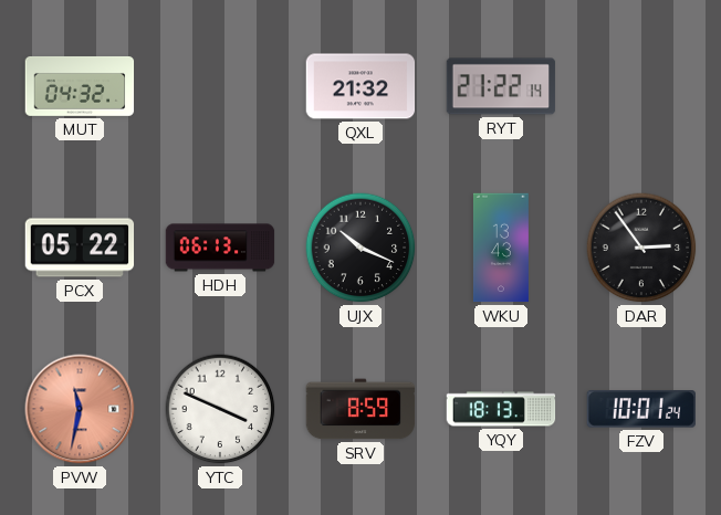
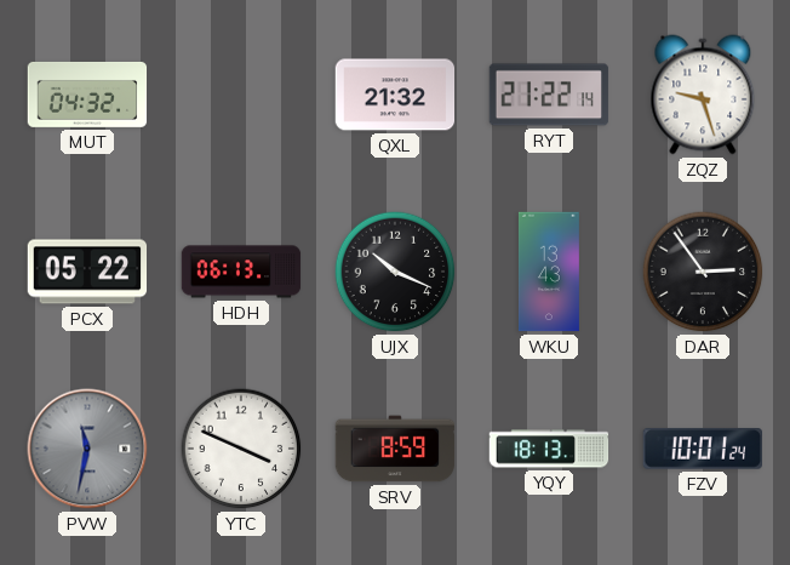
ZQZ: none -> 9:27
PVW dial: salmon -> grey
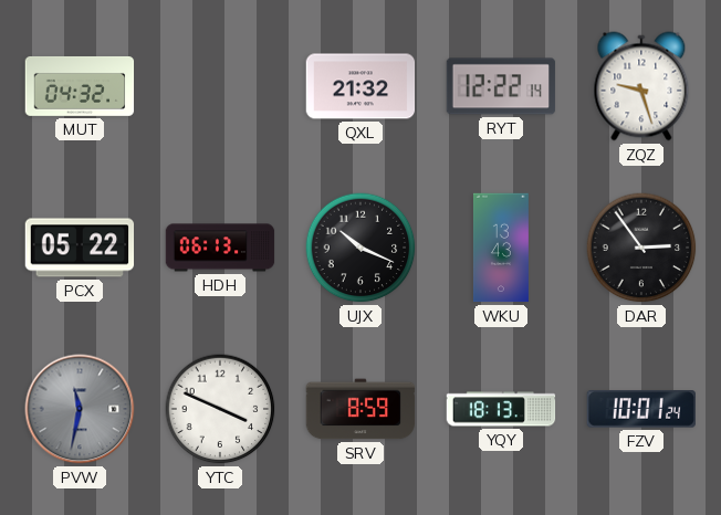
RYT: 21:22 -> 12:22
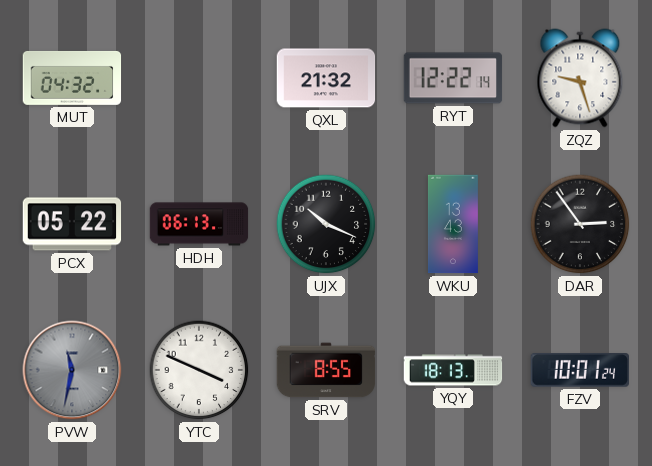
SRV: 8:59 -> 8:55
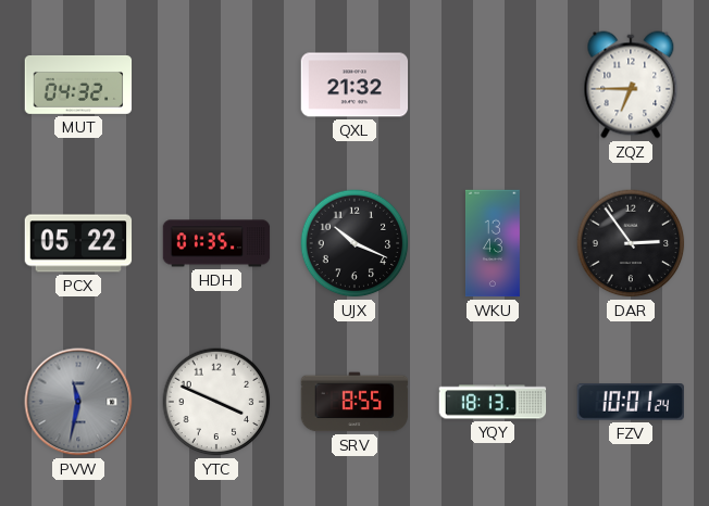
RYT: 12:22 -> none
ZQZ: 9:27 -> 6:45
HDH: 06:13 -> 01:35
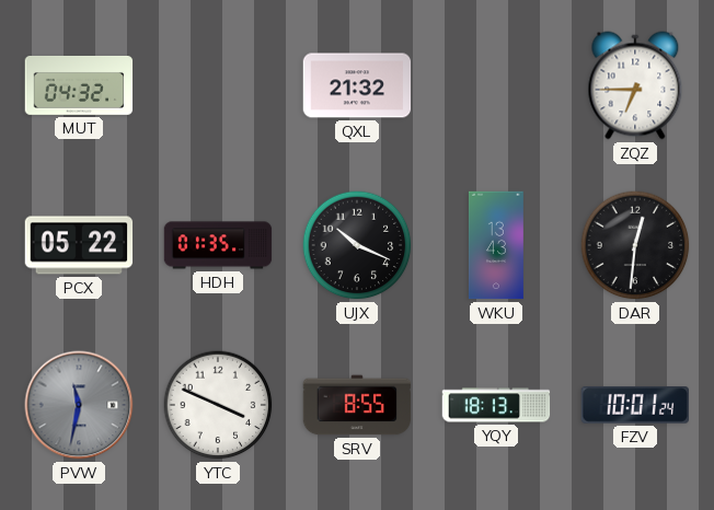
DAR: 2:54 -> 12:31
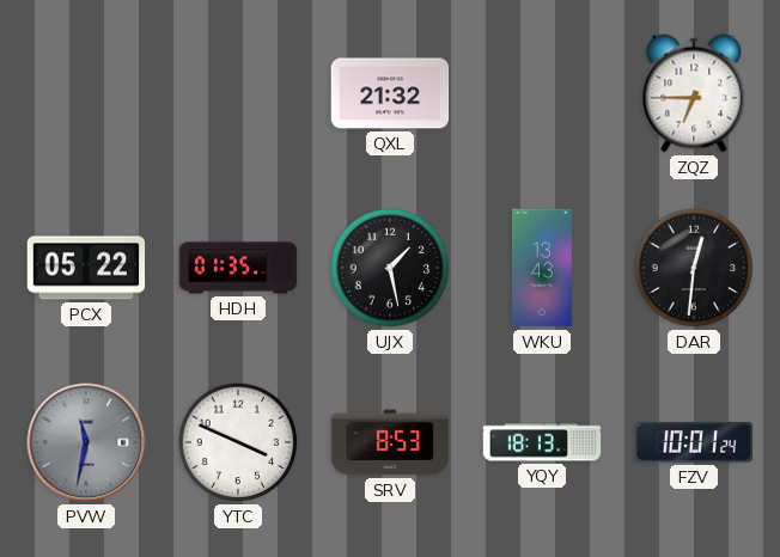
MUT: 04:32 -> none
UJX: 10:19 -> 1:28
SRV: 8:55 -> 8:53
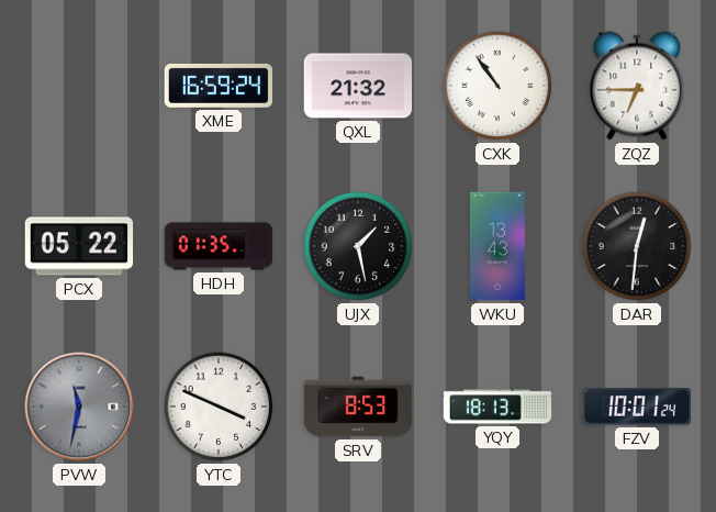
XME: none -> 16:59
CXK: none -> 10:54
